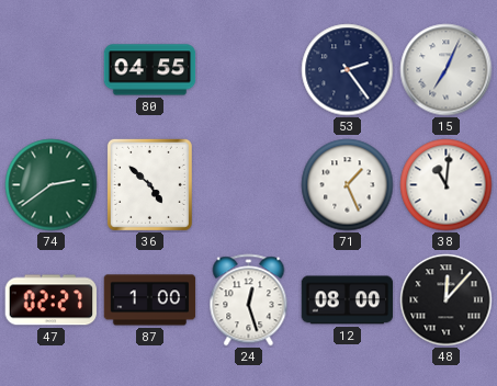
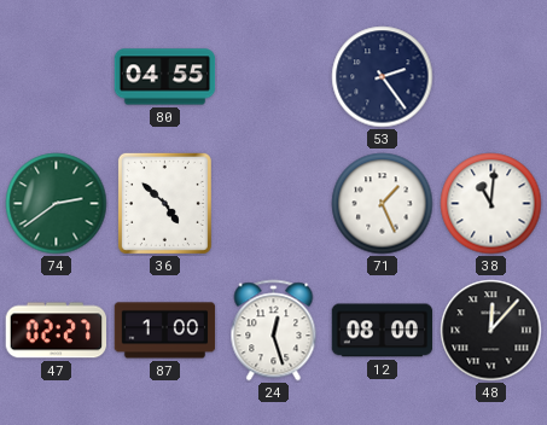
15: 7:04 -> none
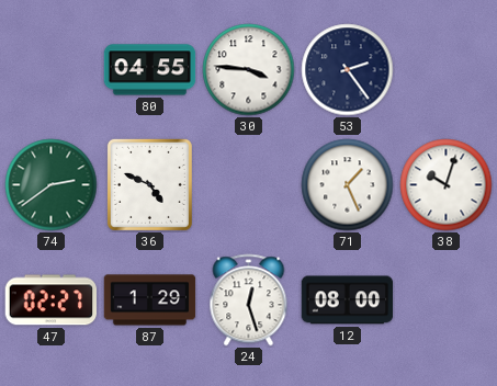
30: none -> 3:46
36: 4:52 -> 4:49
38: 11:01 -> 10:03
87: 1:00 -> 1:29
48: 12:07 -> none
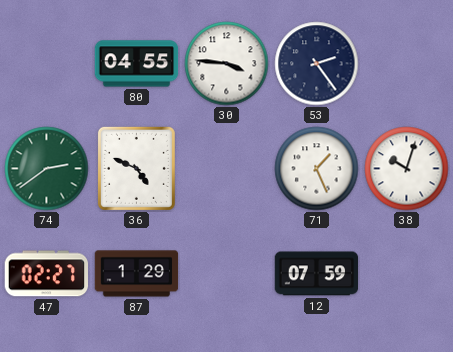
24: 12:27 -> none
12: 08:00 -> 07:59
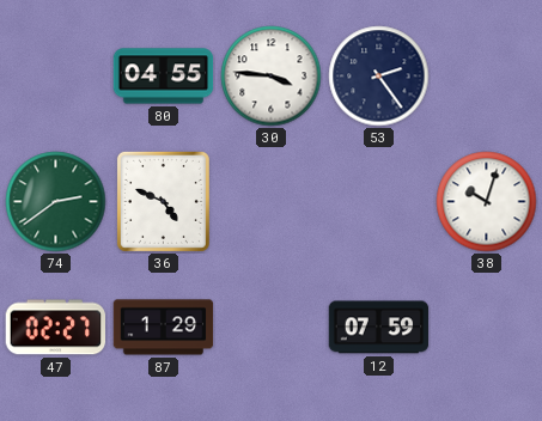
71: 1:26 -> none
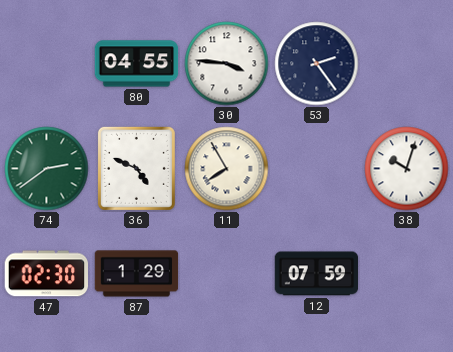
11: none -> 7:55
47: 02:27 -> 02:30
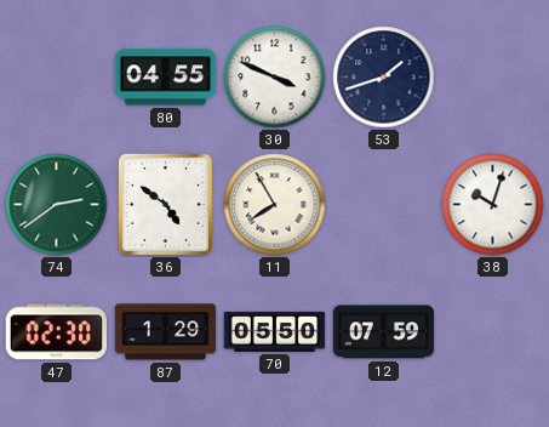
30: 3:46 -> 3:49
53: 2:24 -> 1:42
36: 4:49 -> 4:51
70: none -> 05:50
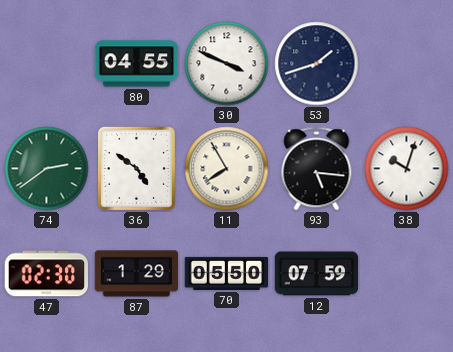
93: none -> 5:16
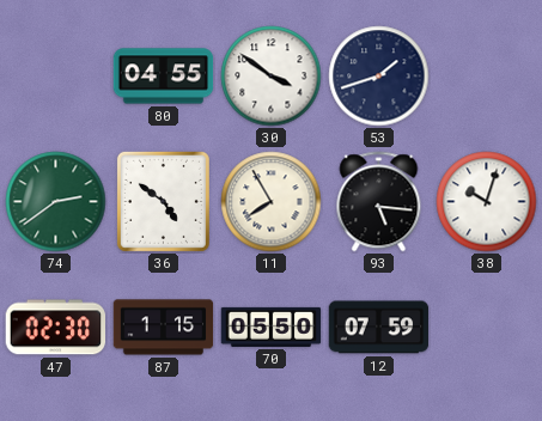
30: 3:49 -> 3:51
87: 1:29 -> 1:15
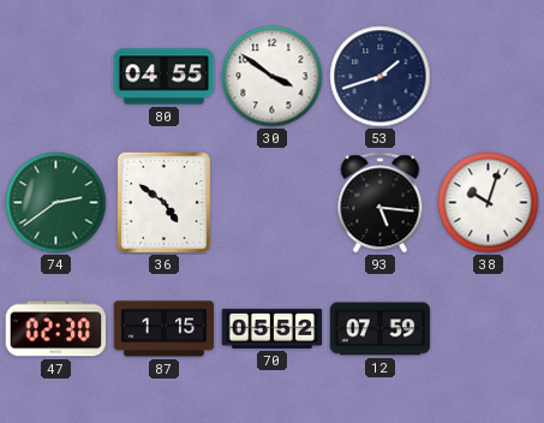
11: 7:55 -> none
70: 05:50 -> 05:52
